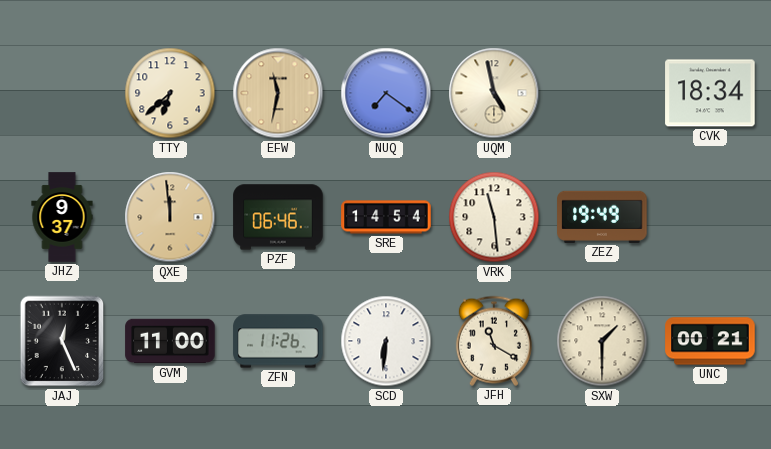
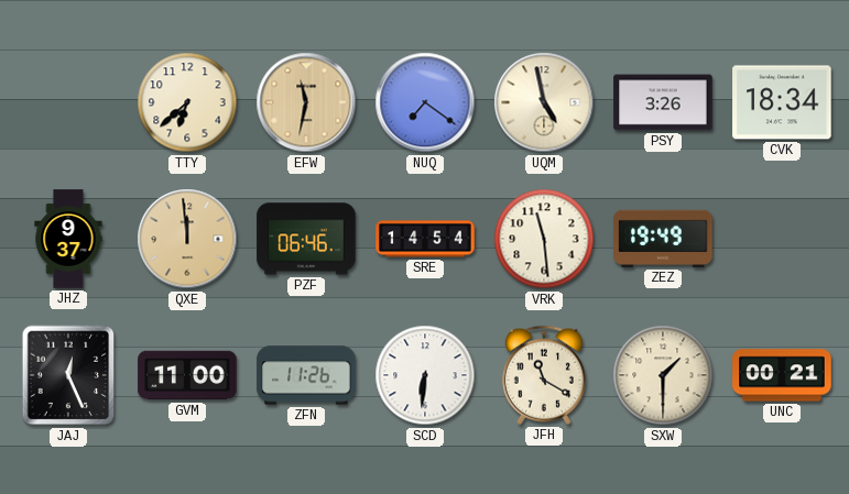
PSY: none -> 3:26
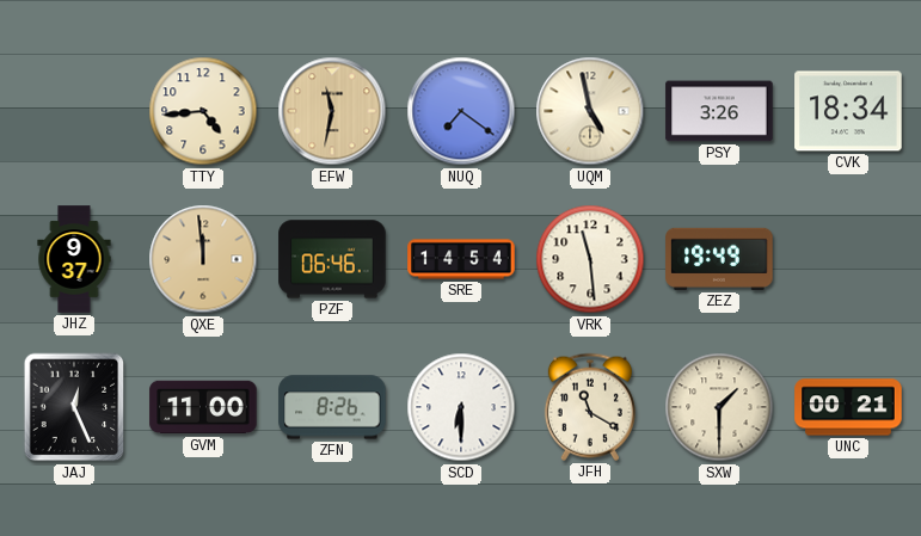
TTY: 6:38 -> 4:44
ZFN: 11:26 -> 8:26
SCD: 6:31 -> 6:30
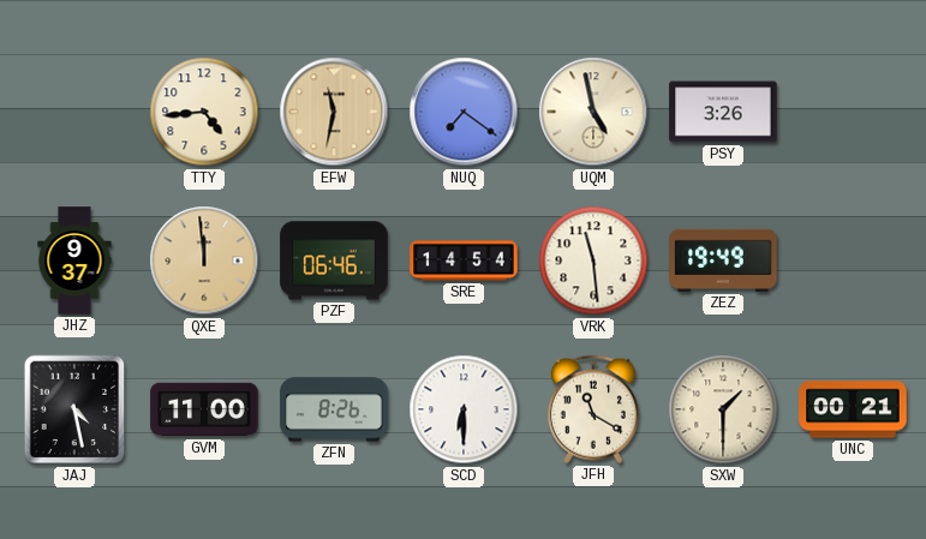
CVK: 18:34 -> none
JAJ: 12:26 -> 4:28
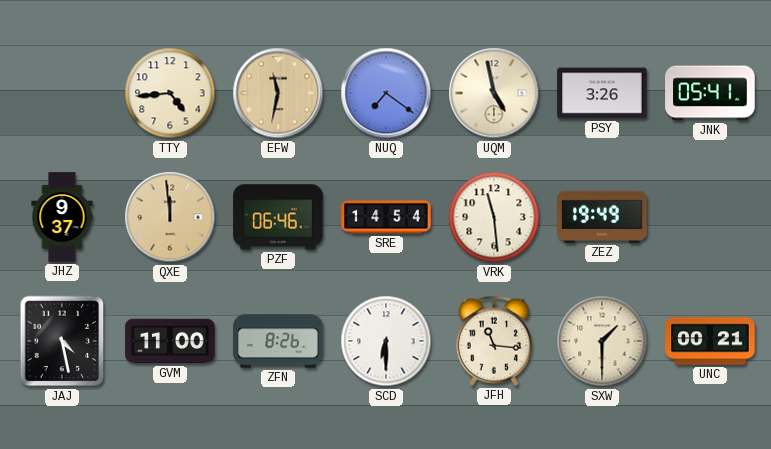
JNK: none -> 05:41
JFH: 11:20 -> 11:16
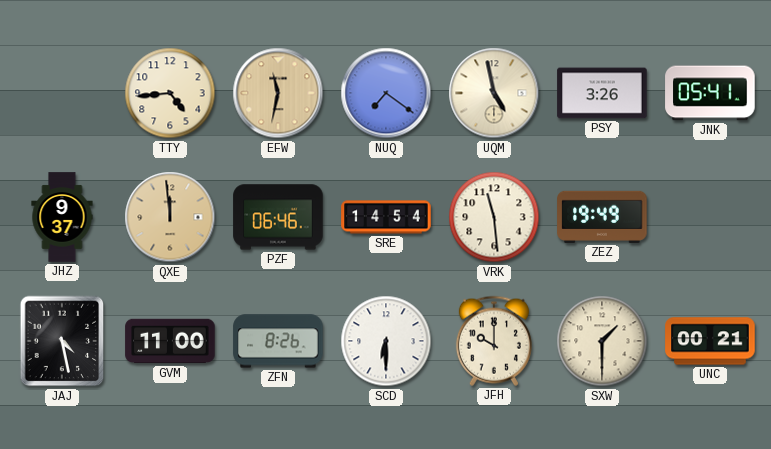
JFH: 11:16 -> 10:00
